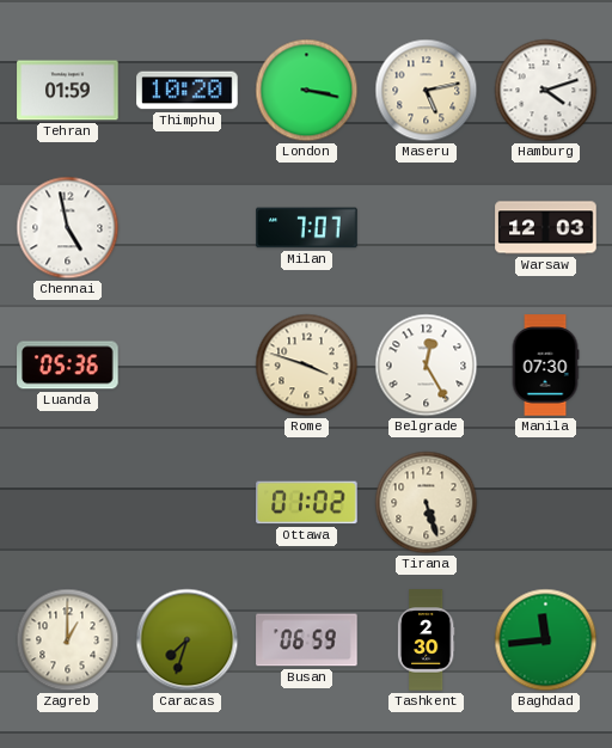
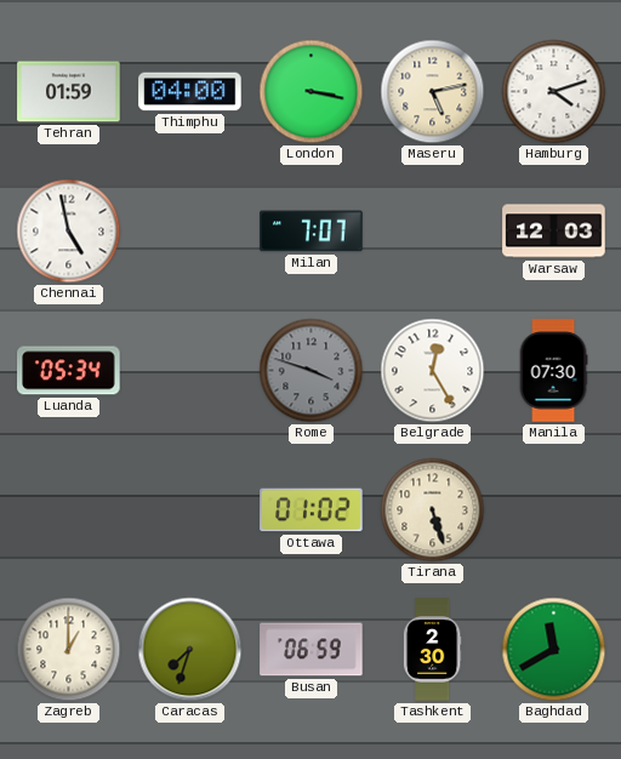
Thimphu: 10:20 -> 04:00
Luanda: 05:36 -> 05:34
Rome dial: cream -> grey
Baghdad: 11:44 -> 11:40
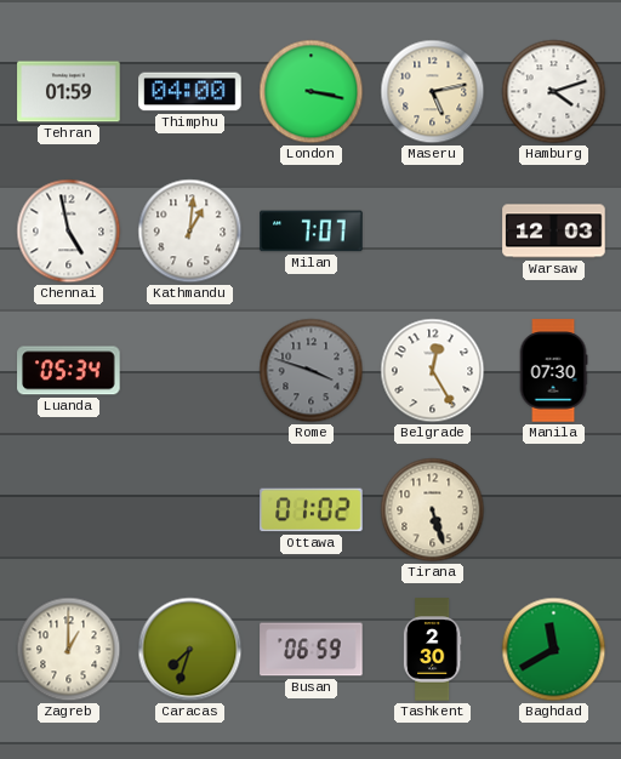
Kathmandu: none -> 1:01
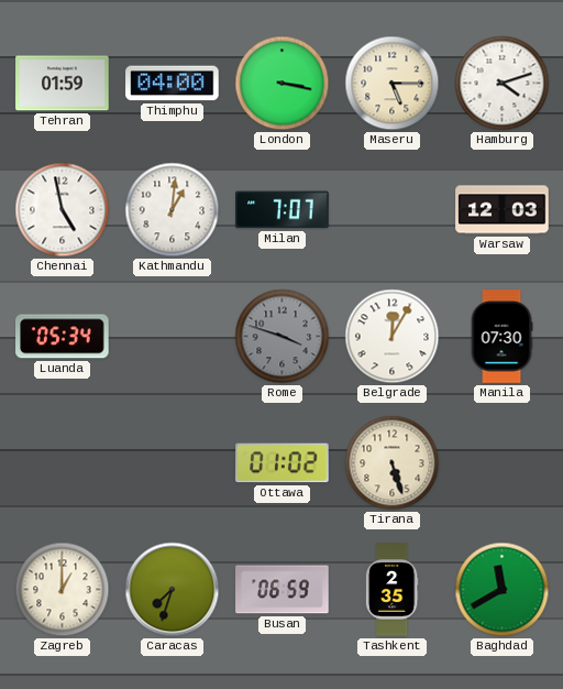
Maseru: 5:13 -> 5:15
Belgrade: 12:25 -> 12:05
Tashkent: 2:30 -> 2:35
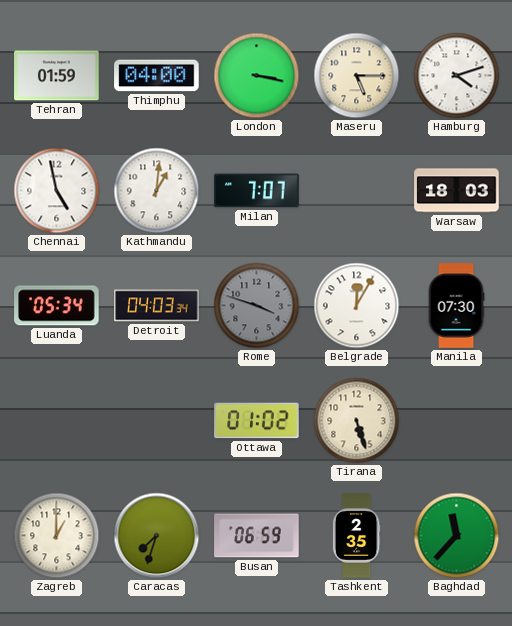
Warsaw: 12:03 -> 18:03
Detroit: none -> 04:03
Baghdad: 11:40 -> 11:37
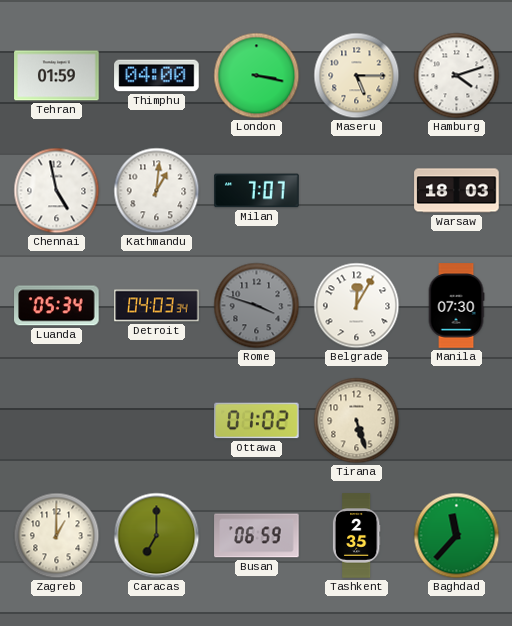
Caracas: 7:33 -> 7:00
